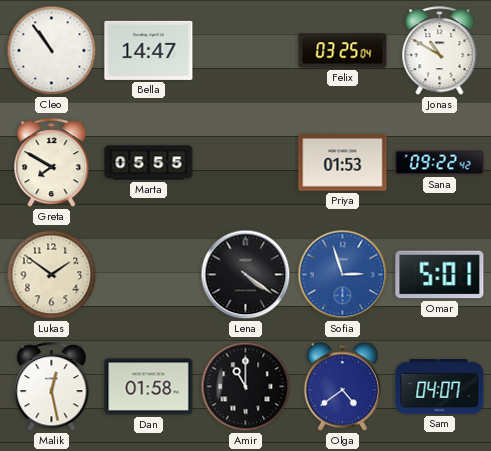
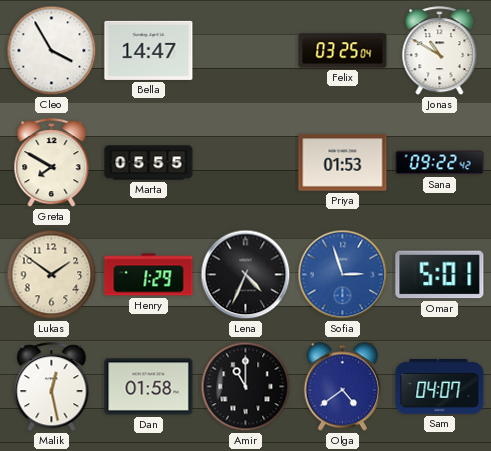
Cleo: 10:54 -> 3:55
Henry: none -> 1:29
Lena: 4:21 -> 4:34
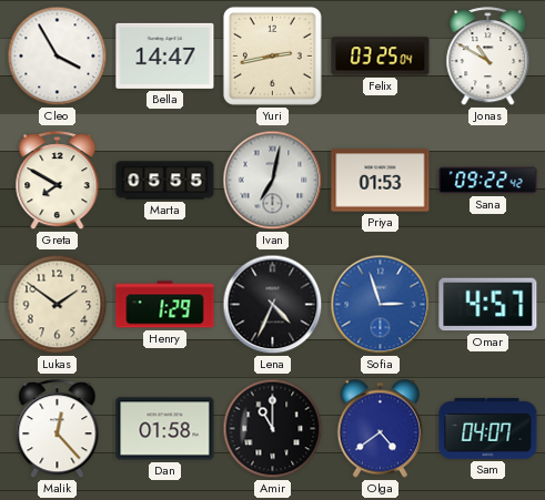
Yuri: none -> 2:43
Ivan: none -> 7:02
Omar: 5:01 -> 4:57
Malik: 12:28 -> 12:23
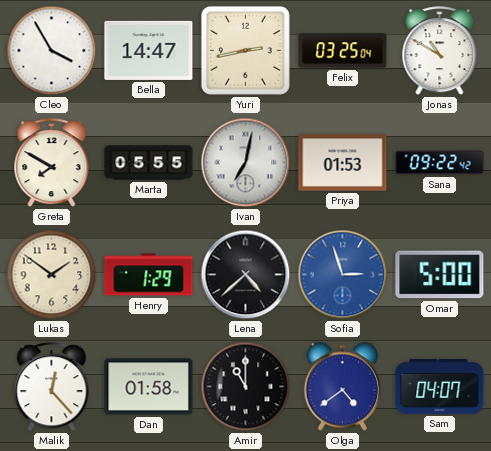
Lena: 4:34 -> 4:38
Omar: 4:57 -> 5:00
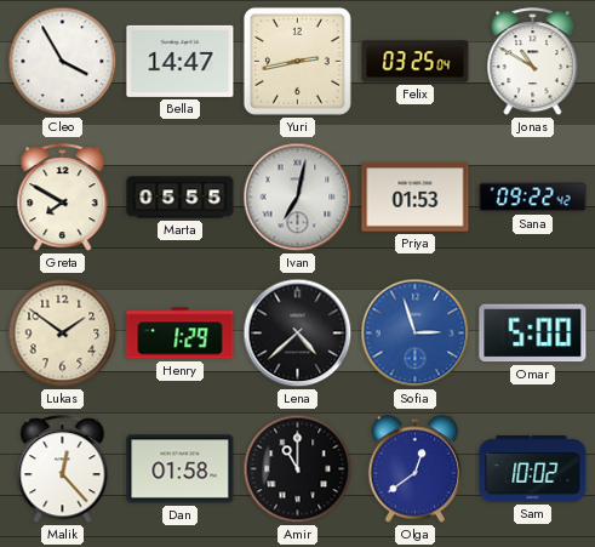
Olga: 4:39 -> 12:39
Sam: 04:07 -> 10:02
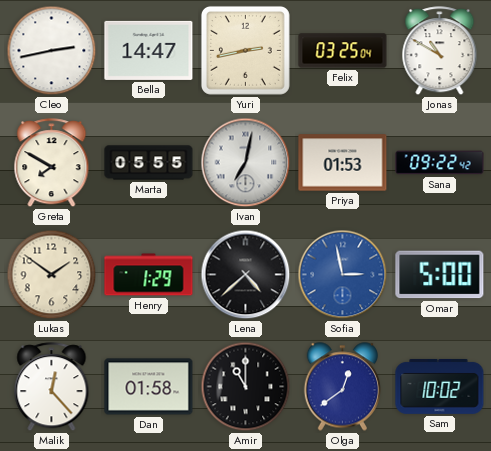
Cleo: 3:55 -> 2:43
Sofia: 2:57 -> 2:58
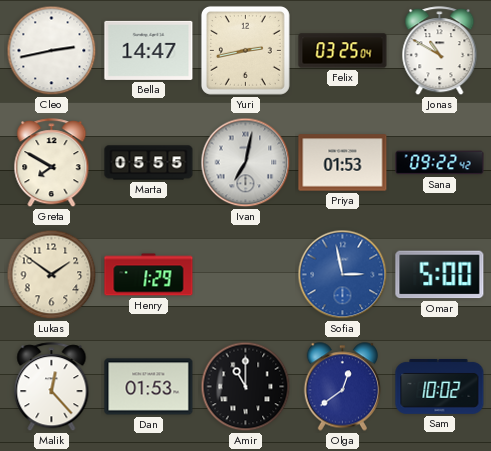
Lena: 4:38 -> none
Dan: 01:58 -> 01:53
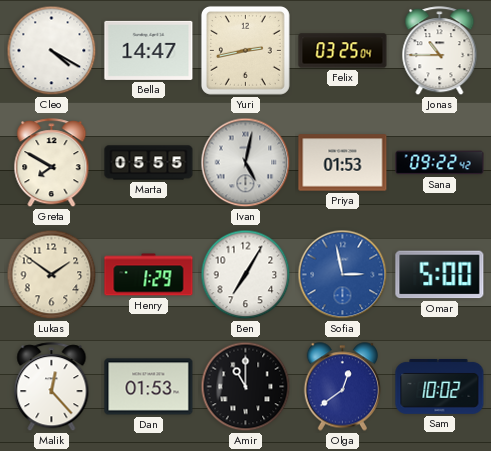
Cleo: 2:43 -> 4:20
Jonas: 10:50 -> 10:45
Ivan: 7:02 -> 5:02
Ben: none -> 7:05
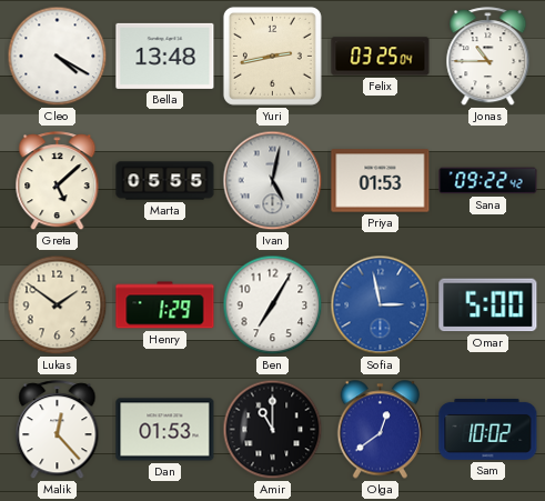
Bella: 14:47 -> 13:48
Greta: 7:50 -> 5:08
